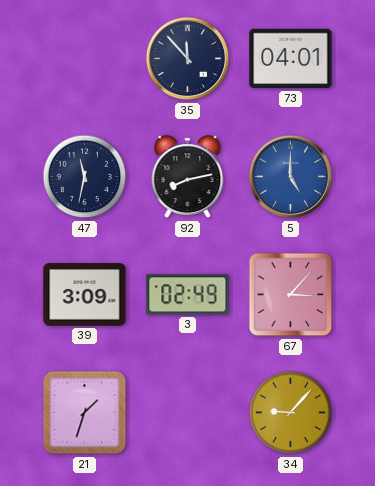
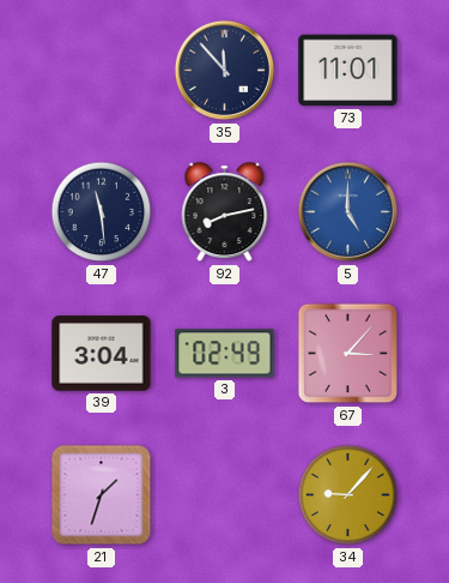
73: 04:01 -> 11:01
47: 11:32 -> 11:29
39: 3:09 -> 3:04
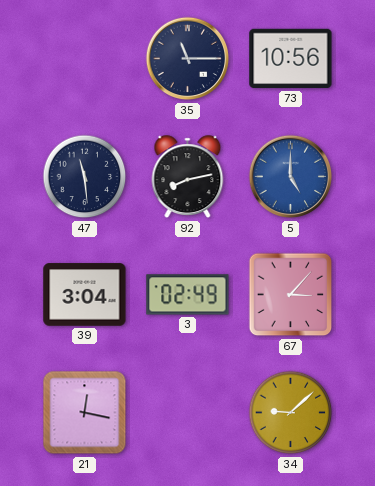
35: 11:53 -> 11:15
73: 11:01 -> 10:56
21: 1:33 -> 12:17
34: 9:07 -> 9:08
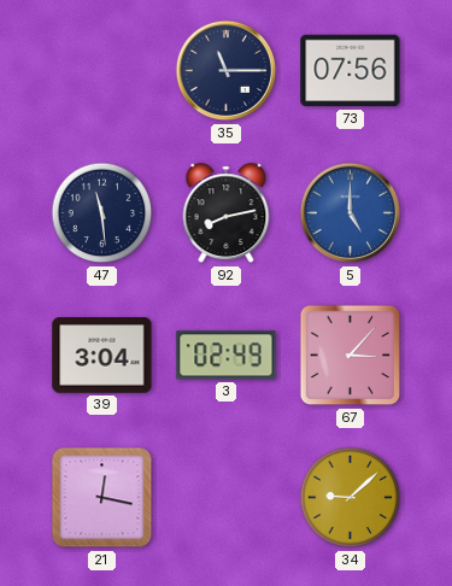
73: 10:56 -> 07:56
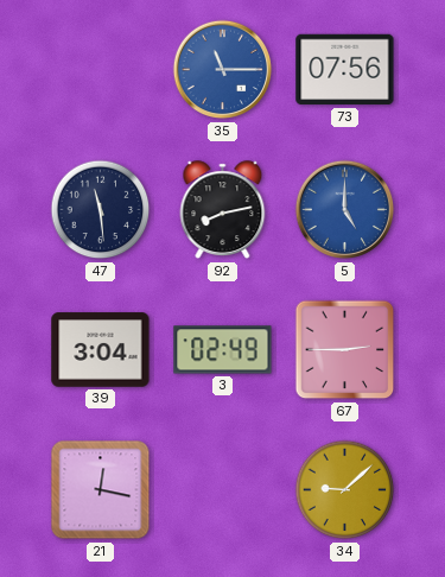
35 dial: navy -> blue
67: 3:07 -> 2:45
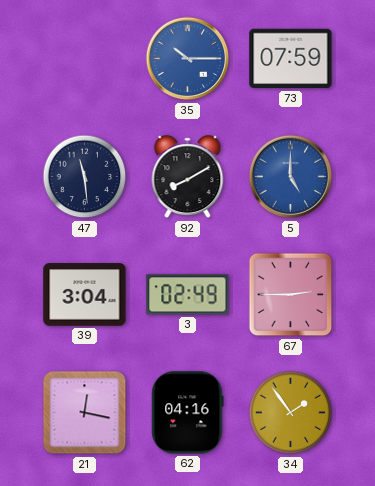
35: 11:15 -> 10:15
73: 07:56 -> 07:59
92: 8:13 -> 8:10
62: none -> 04:16
34: 9:08 -> 1:54
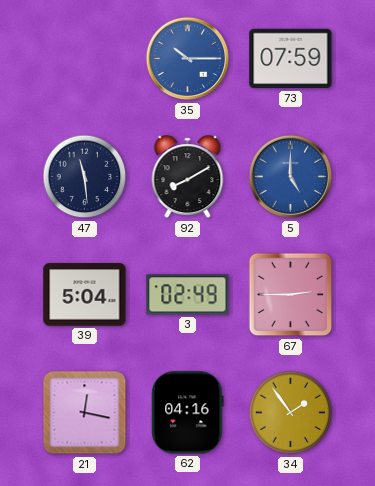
39: 3:04 -> 5:04
